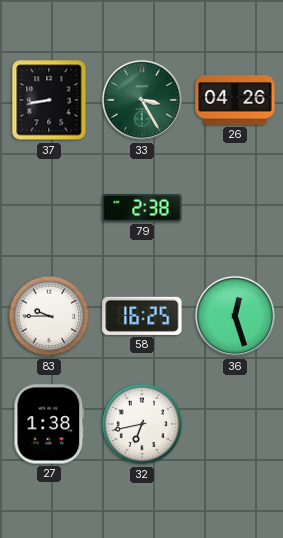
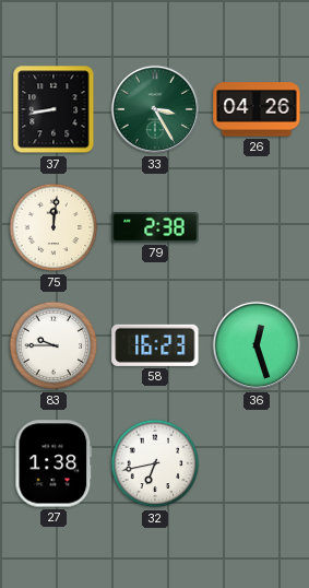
75: none -> 12:01
58: 16:25 -> 16:23
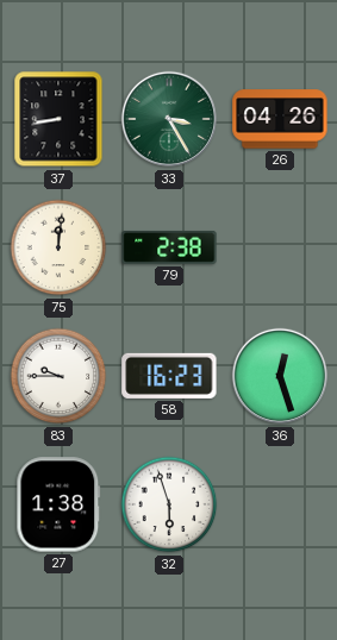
32: 6:43 -> 5:57
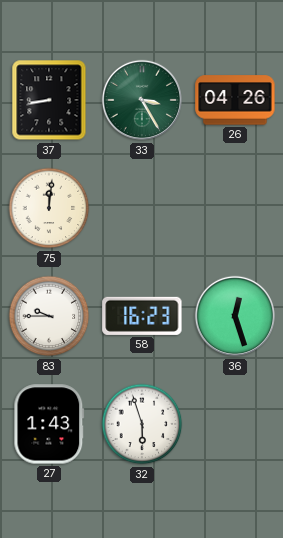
79: 2:38 -> none
27: 1:38 -> 1:43
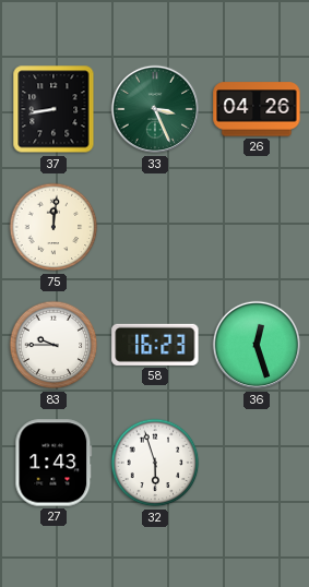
33: 3:25 -> 3:26
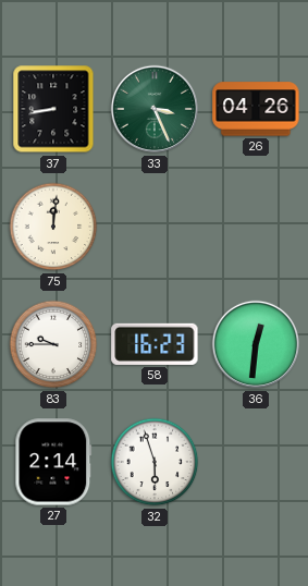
36: 12:27 -> 12:31
27: 1:43 -> 2:14
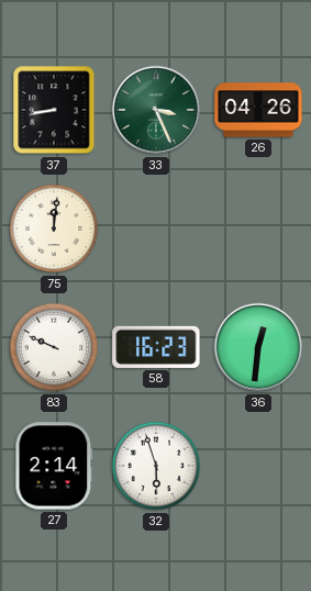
83: 9:45 -> 9:49
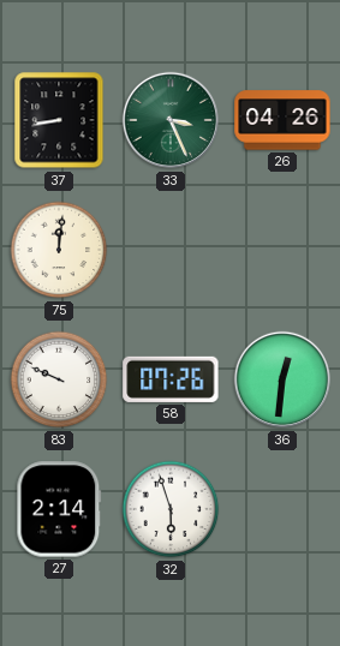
58: 16:23 -> 07:26
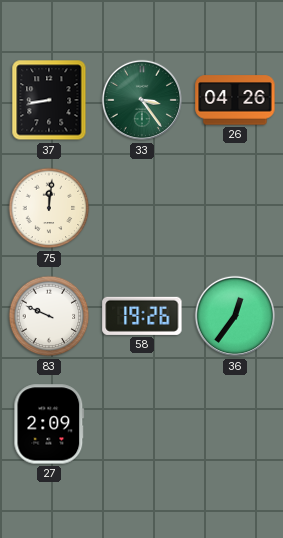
33: 3:26 -> 3:24
58: 07:26 -> 19:26
36: 12:31 -> 12:36
27: 2:14 -> 2:09
32: 5:57 -> none
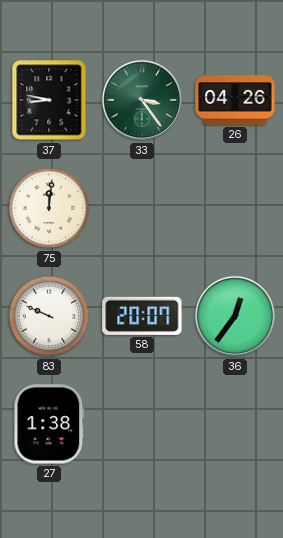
37: 8:43 -> 8:47
58: 19:26 -> 20:07
27: 2:09 -> 1:38
